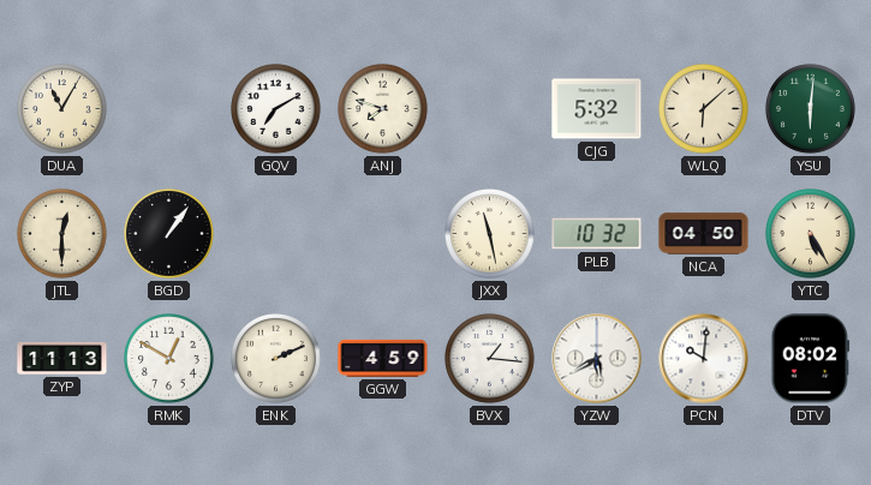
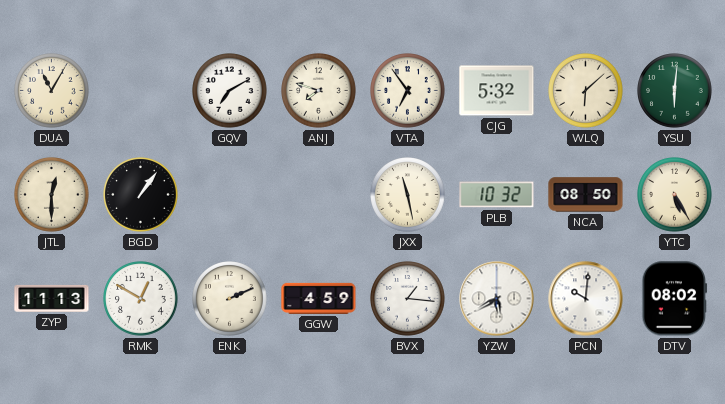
VTA: none -> 6:54
NCA: 04:50 -> 08:50
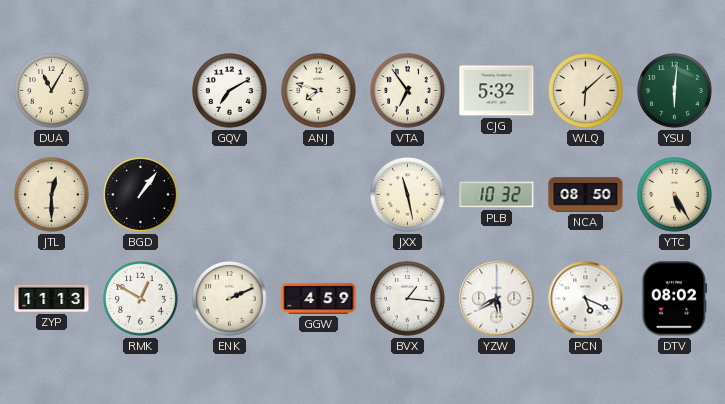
PCN: 10:01 -> 5:19
